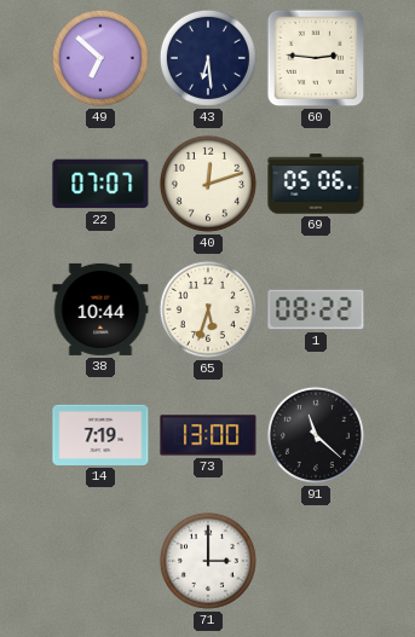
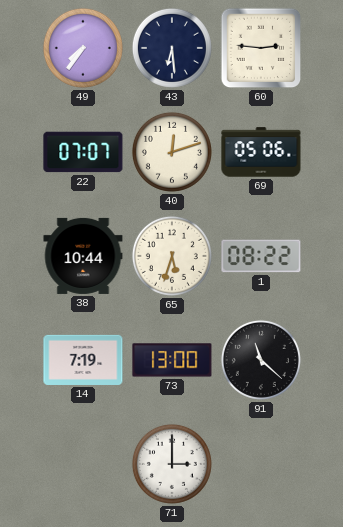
49: 6:52 -> 7:36
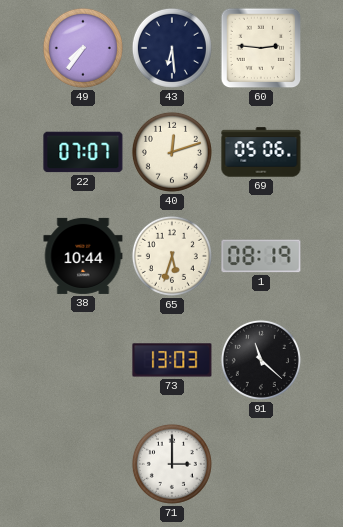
1: 08:22 -> 08:19
14: 7:19 -> none
73: 13:00 -> 13:03
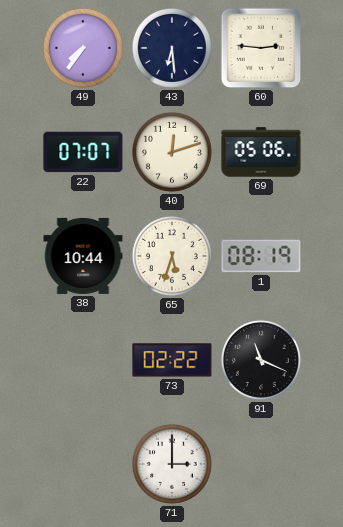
73: 13:03 -> 02:22
91: 11:22 -> 11:19
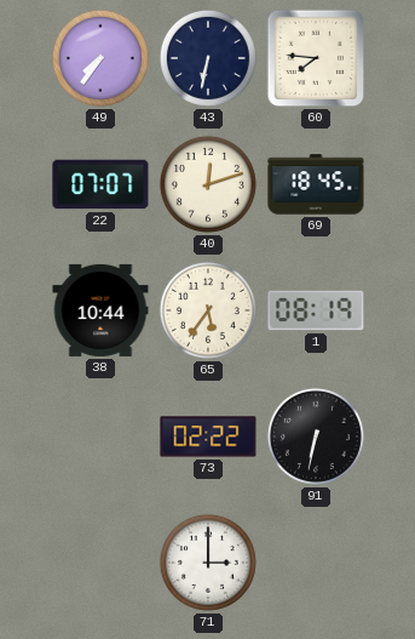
43: 6:29 -> 6:32
60: 2:46 -> 7:46
69: 05:06 -> 18:45
65: 5:33 -> 5:36
91: 11:19 -> 6:32
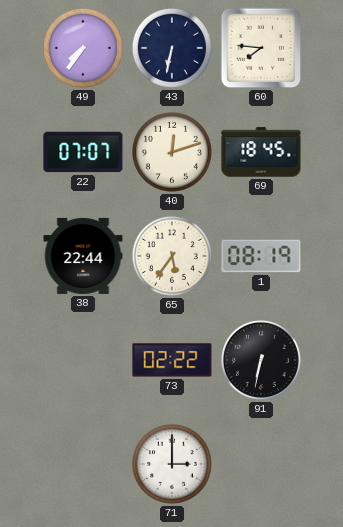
38: 10:44 -> 22:44
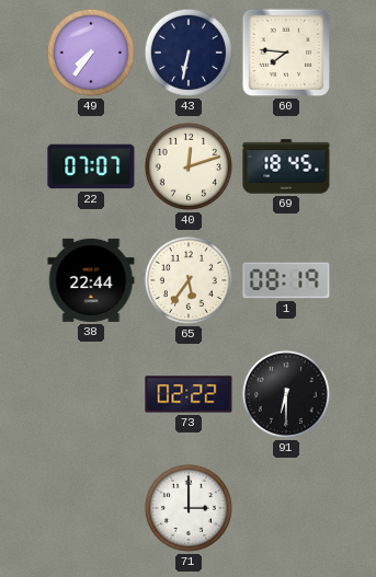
91: 6:32 -> 6:30
